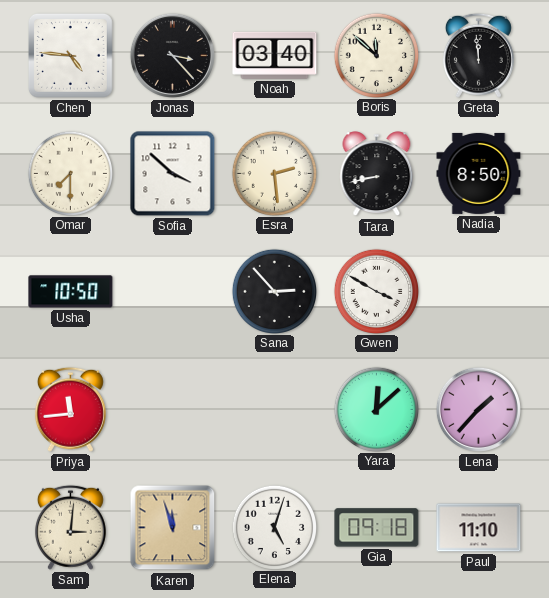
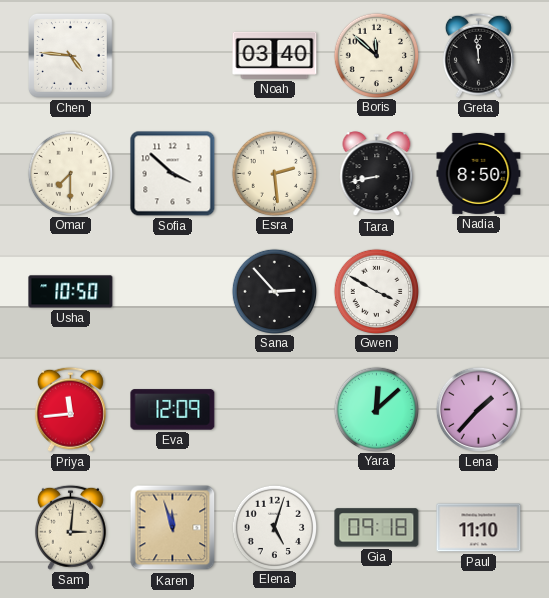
Jonas: 3:23 -> none
Eva: none -> 12:09
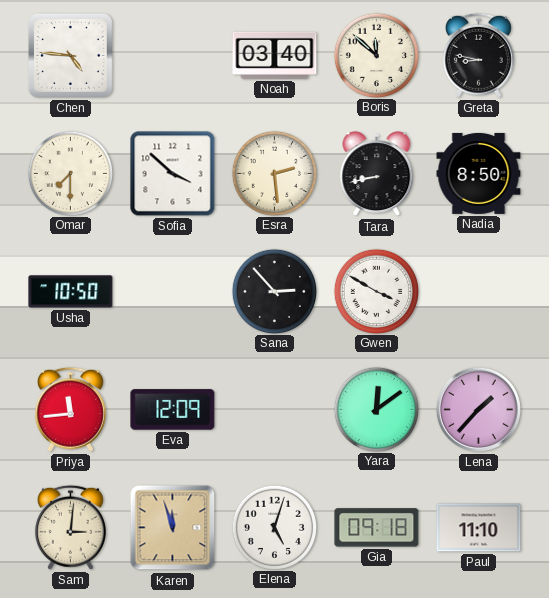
Greta: 11:59 -> 8:47
Yara: 12:08 -> 12:09
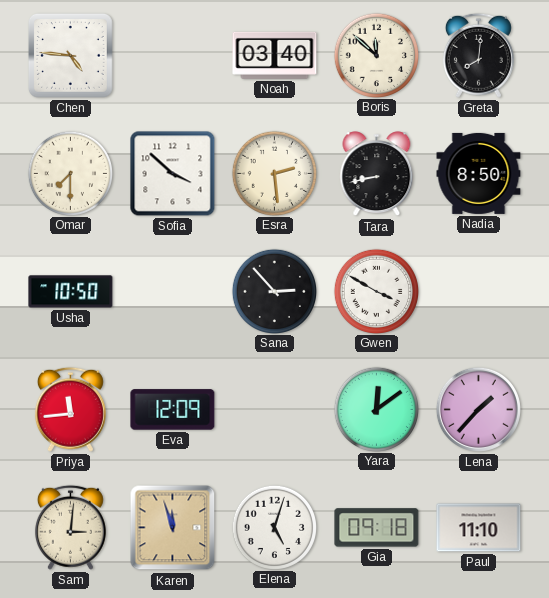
Greta: 8:47 -> 8:01
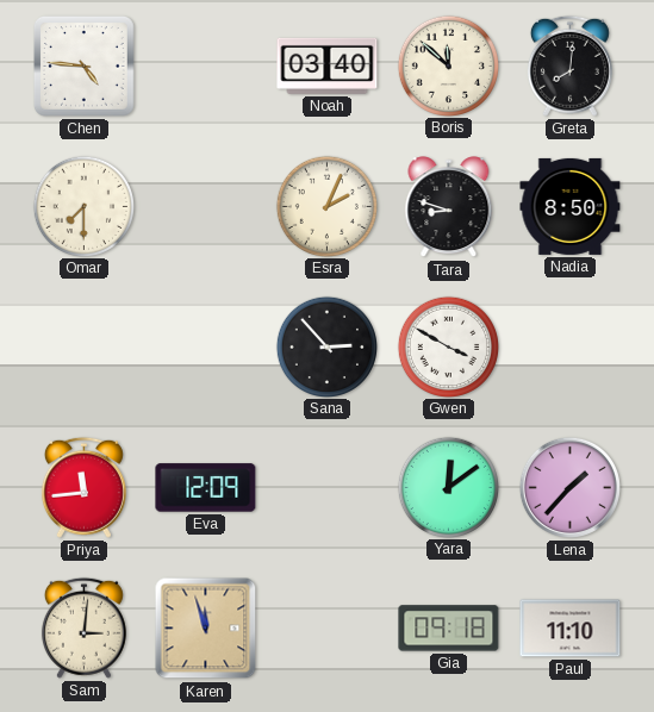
Sofia: 3:52 -> none
Esra: 2:29 -> 2:04
Tara: 8:43 -> 8:48
Usha: 10:50 -> none
Elena: 5:03 -> none
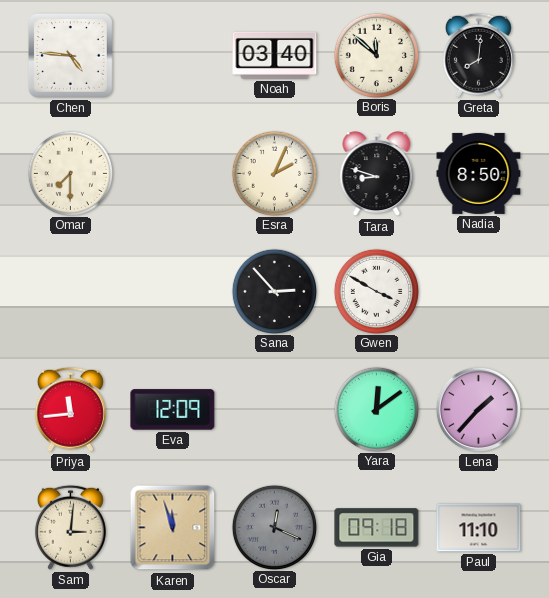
Oscar: none -> 12:19
